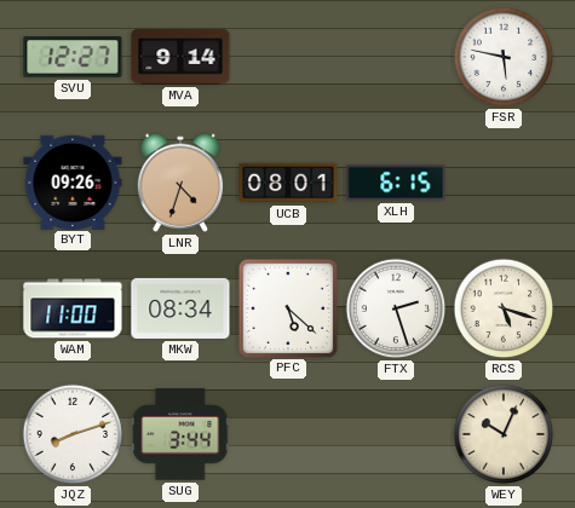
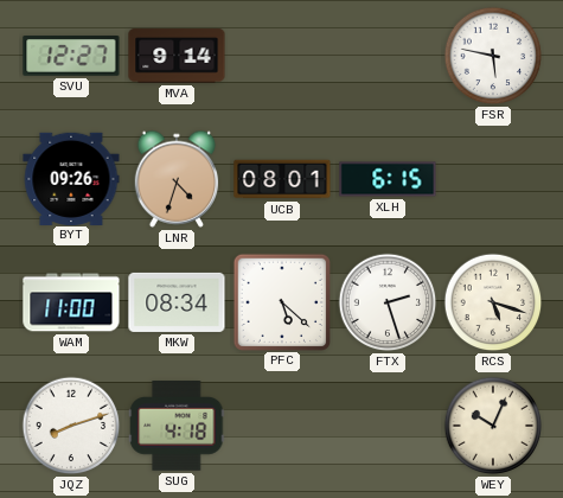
SUG: 3:44 -> 4:18
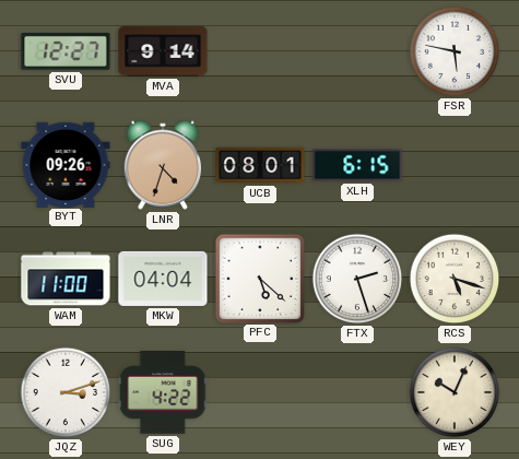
MKW: 08:34 -> 04:04
JQZ: 8:12 -> 3:12
SUG: 4:18 -> 4:22
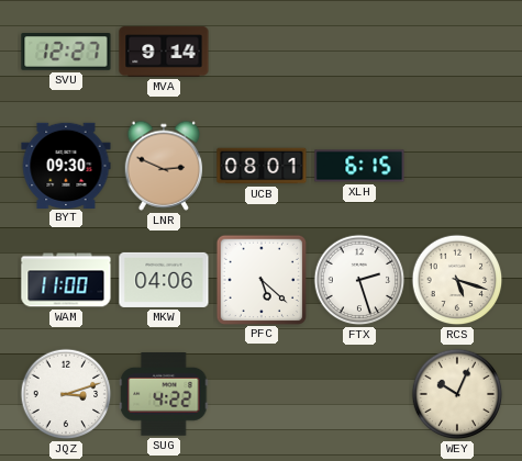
FSR: 5:47 -> none
BYT: 09:26 -> 09:30
LNR: 4:33 -> 2:49
MKW: 04:04 -> 04:06
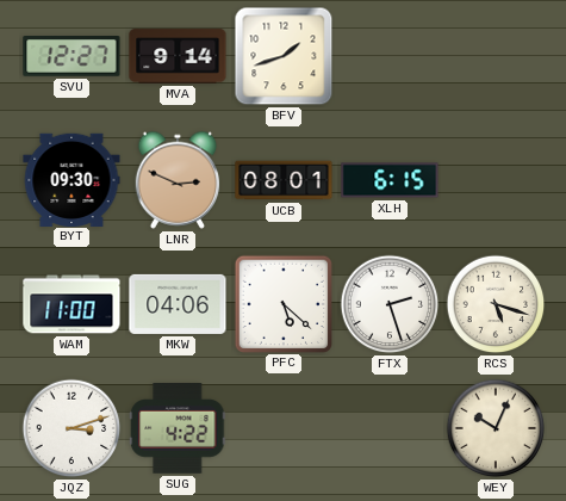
BFV: none -> 1:42
